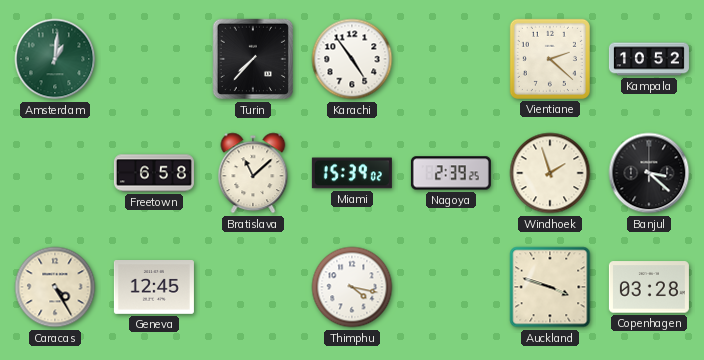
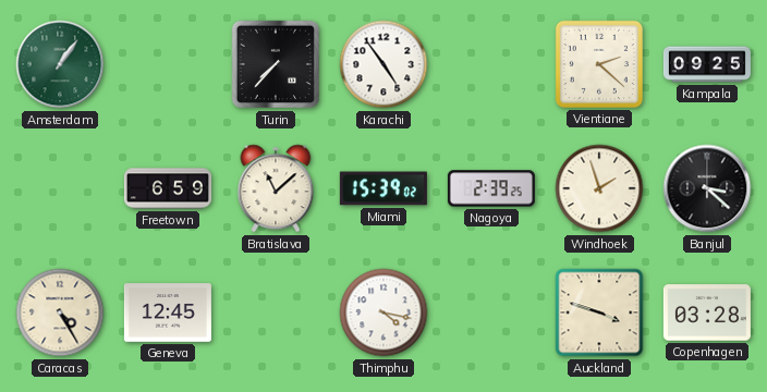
Amsterdam: 1:01 -> 1:06
Kampala: 10:52 -> 09:25
Freetown: 6:58 -> 6:59
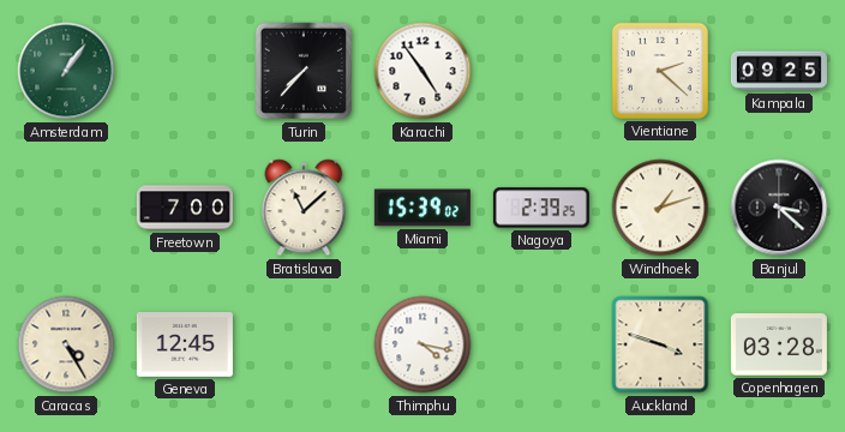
Freetown: 6:59 -> 7:00
Windhoek: 1:57 -> 1:12
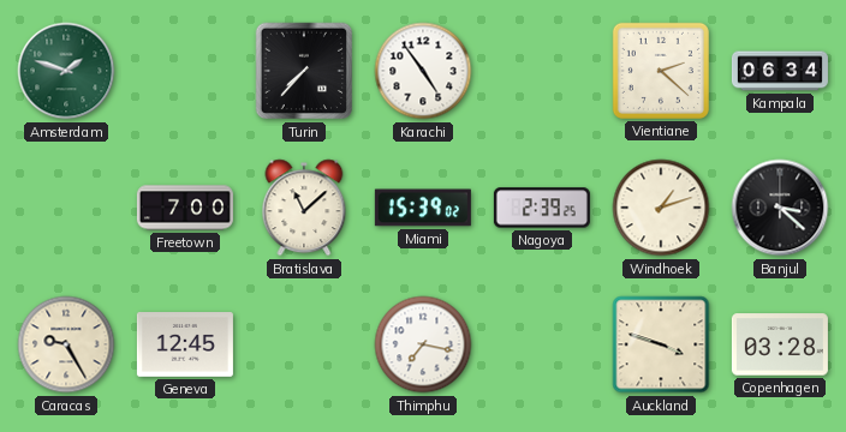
Amsterdam: 1:06 -> 1:48
Kampala: 09:25 -> 06:34
Caracas: 4:25 -> 9:25
Thimphu: 4:17 -> 7:17
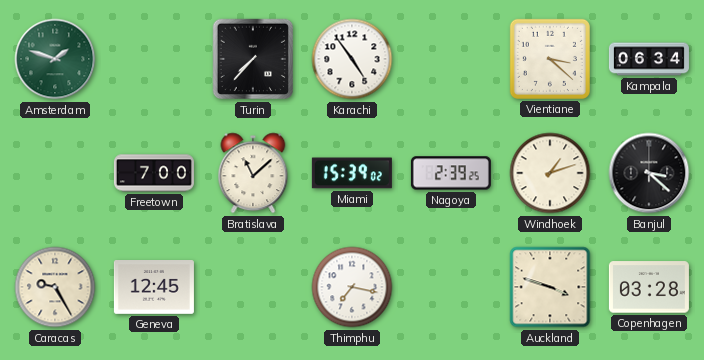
Vientiane: 2:22 -> 3:22
